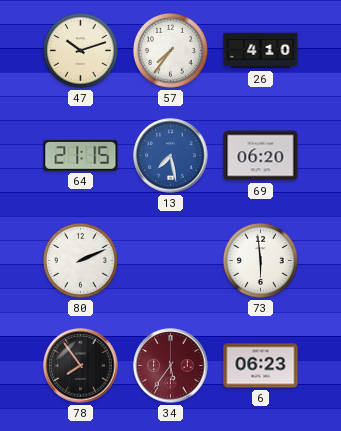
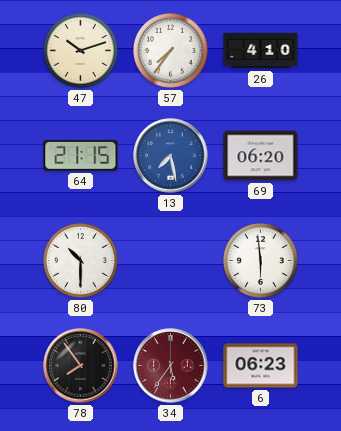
80: 2:11 -> 10:30
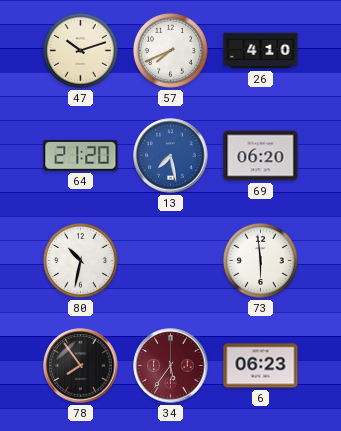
57: 7:36 -> 7:41
64: 21:15 -> 21:20
80: 10:30 -> 10:32
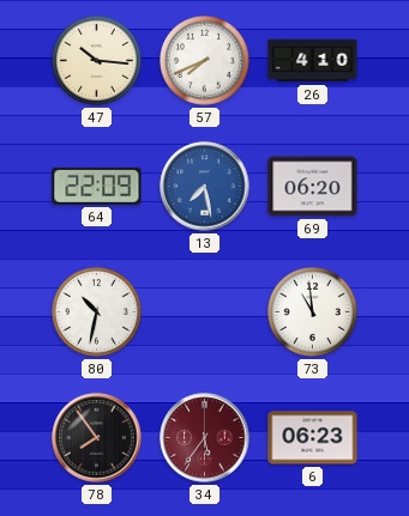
47: 10:12 -> 10:16
64: 21:20 -> 22:09
73: 5:59 -> 10:59
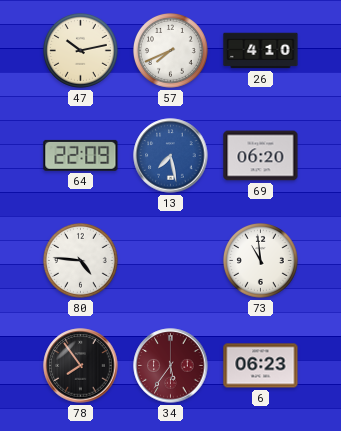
47: 10:16 -> 10:13
80: 10:32 -> 4:46
